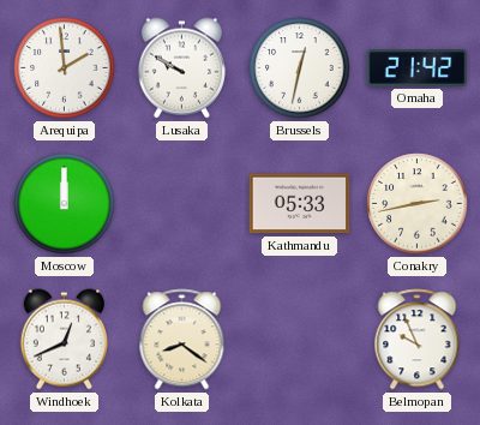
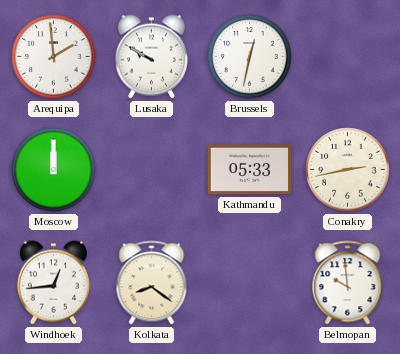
Omaha: 21:42 -> none
Windhoek: 12:41 -> 12:44
Belmopan: 9:56 -> 9:59
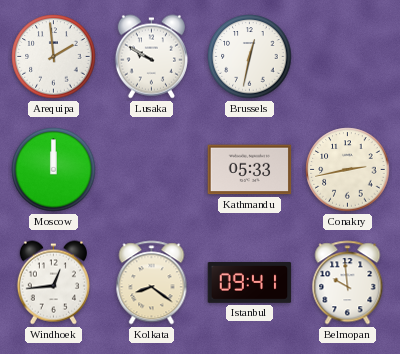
Istanbul: none -> 09:41
